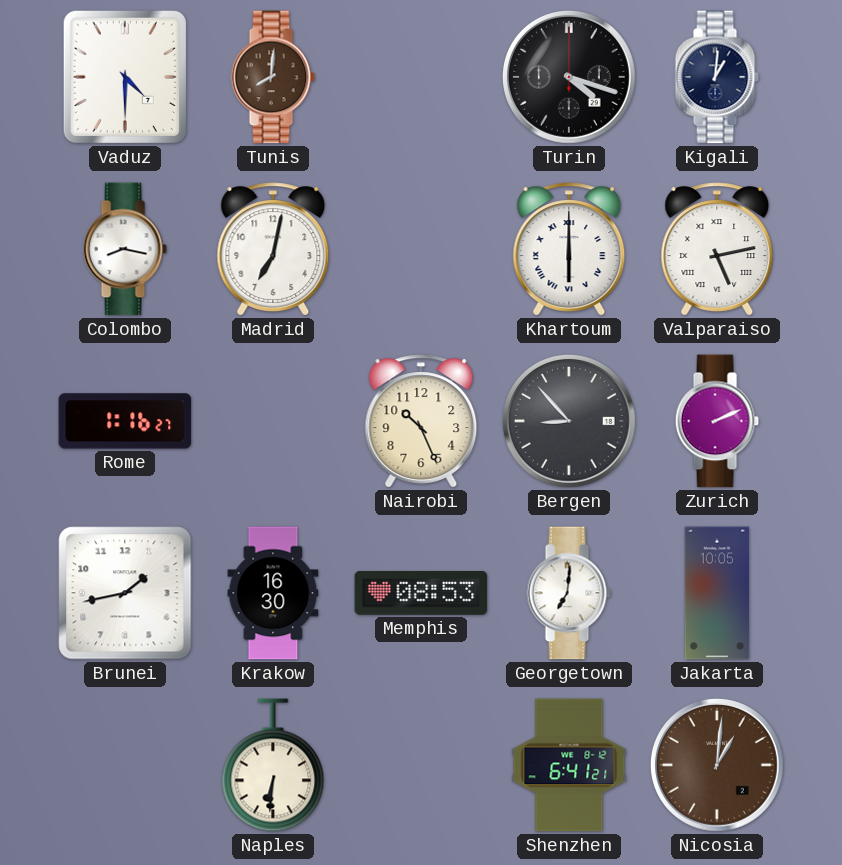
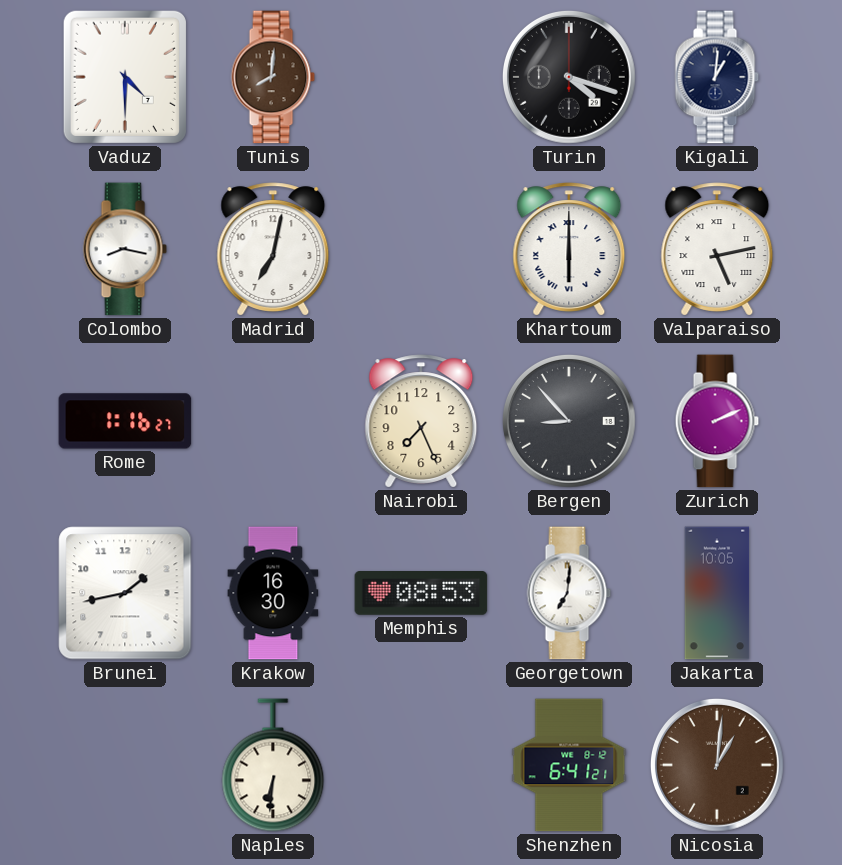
Nairobi: 10:26 -> 7:26
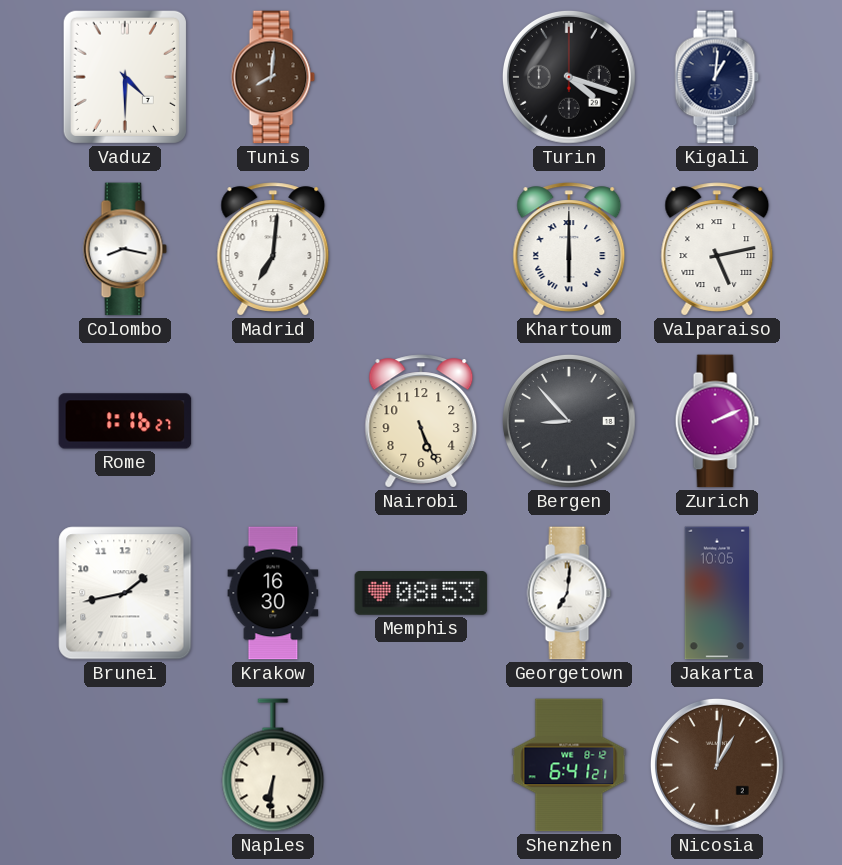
Madrid: 7:02 -> 7:01
Nairobi: 7:26 -> 5:26
